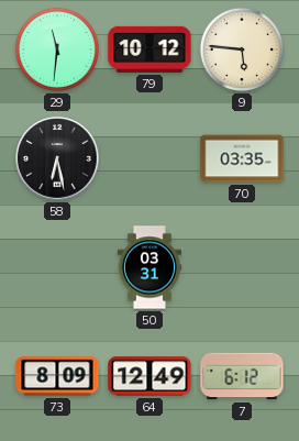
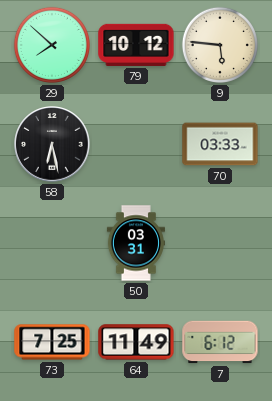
29: 11:31 -> 7:52
70: 03:35 -> 03:33
73: 8:09 -> 7:25
64: 12:49 -> 11:49
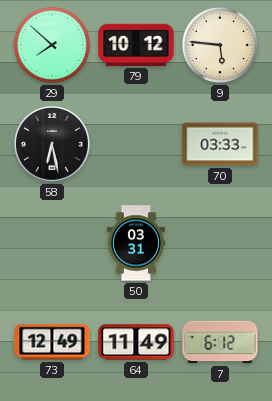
73: 7:25 -> 12:49
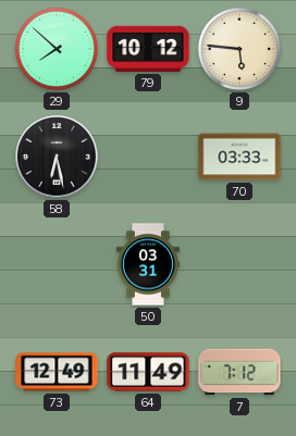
7: 6:12 -> 7:12
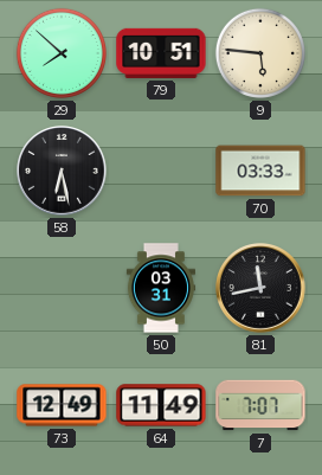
79: 10:12 -> 10:51
81: none -> 11:43
7: 7:12 -> 7:07
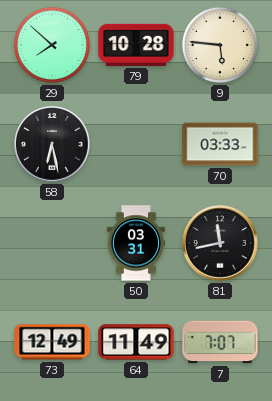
79: 10:51 -> 10:28
